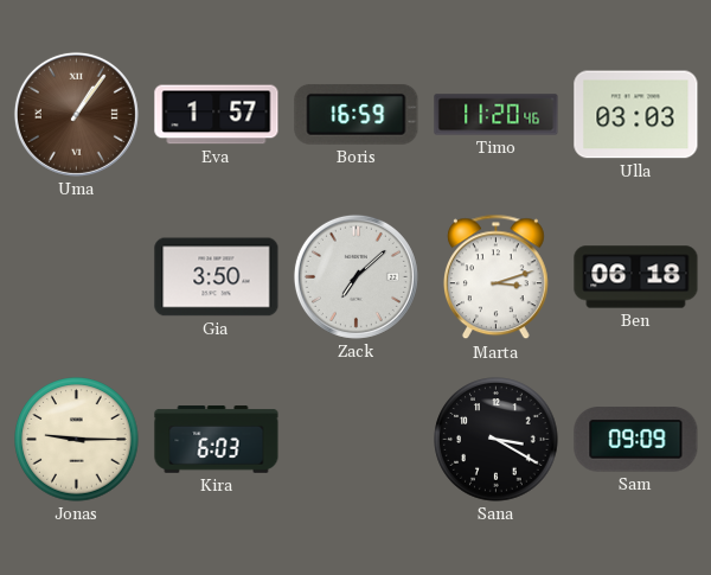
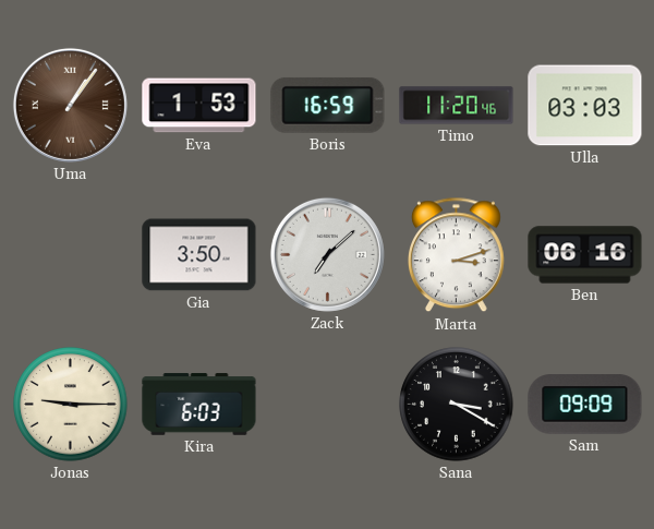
Eva: 1:57 -> 1:53
Ben: 06:18 -> 06:16
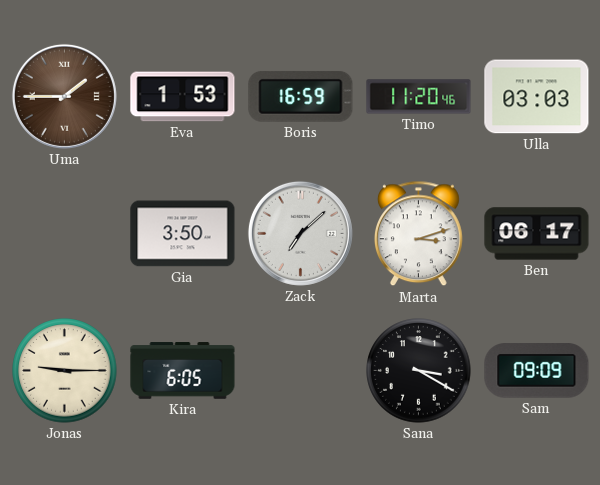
Uma: 1:06 -> 1:45
Ben: 06:16 -> 06:17
Kira: 6:03 -> 6:05
